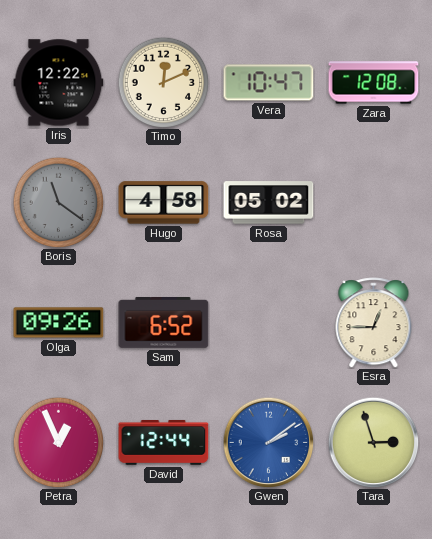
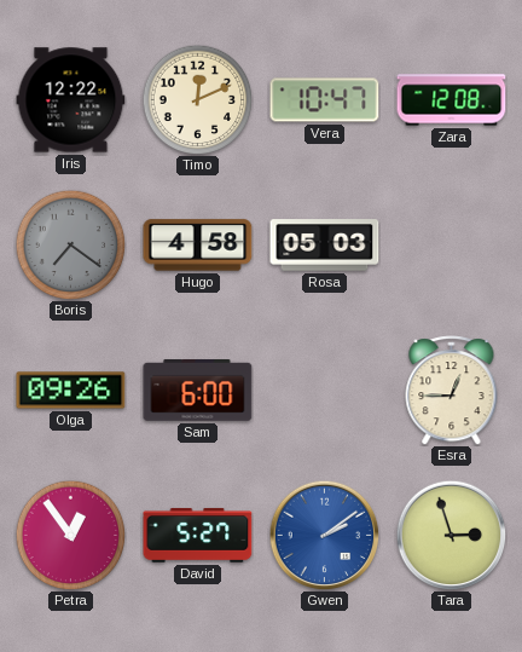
Boris: 11:21 -> 7:21
Rosa: 05:02 -> 05:03
Sam: 6:52 -> 6:00
Petra: 12:56 -> 12:54
David: 12:44 -> 5:27
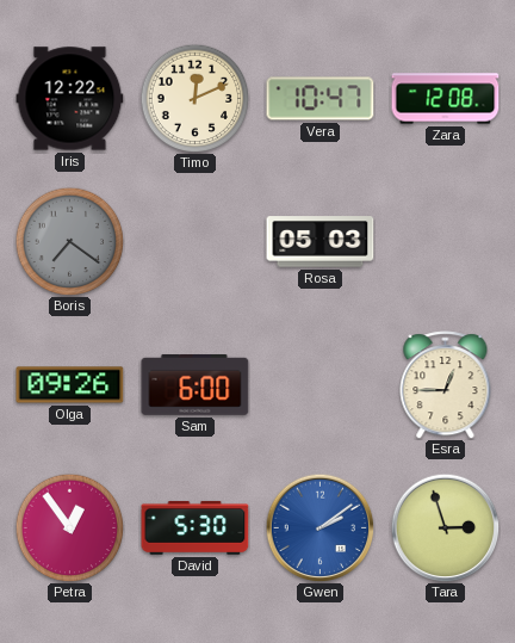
Hugo: 4:58 -> none
David: 5:27 -> 5:30
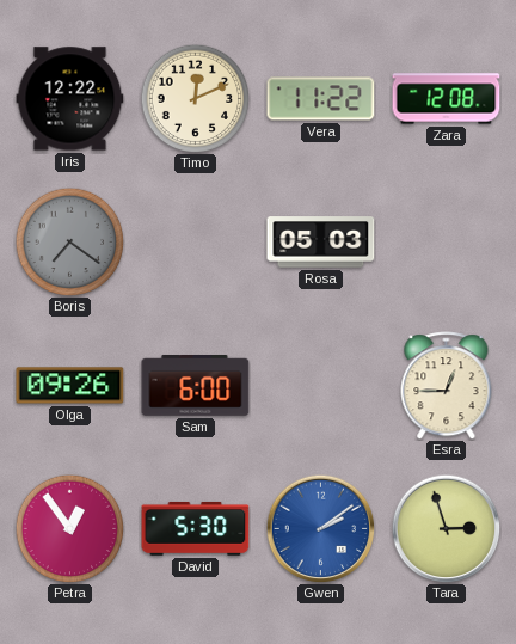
Vera: 10:47 -> 11:22
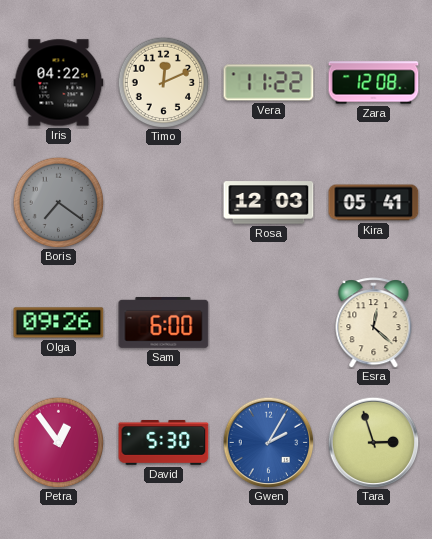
Iris: 12:22 -> 04:22
Rosa: 05:03 -> 12:03
Kira: none -> 05:41
Esra: 12:45 -> 12:22
Gwen: 2:09 -> 2:05
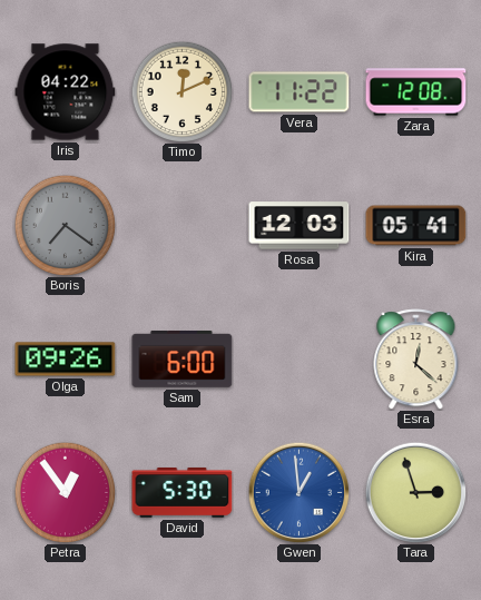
Gwen: 2:05 -> 12:59
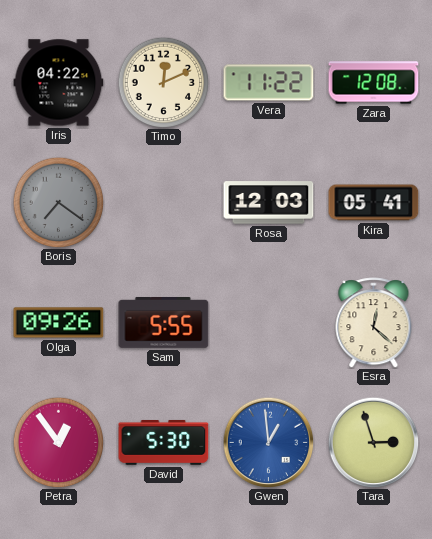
Sam: 6:00 -> 5:55
